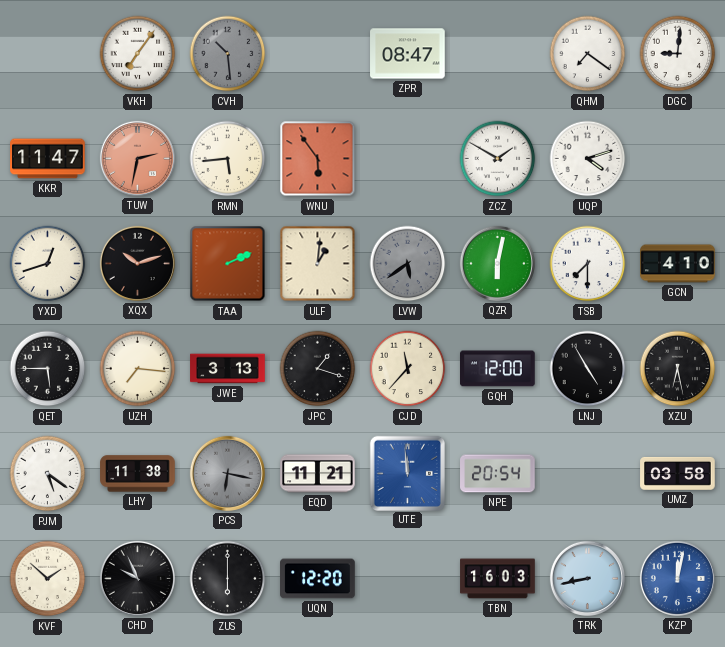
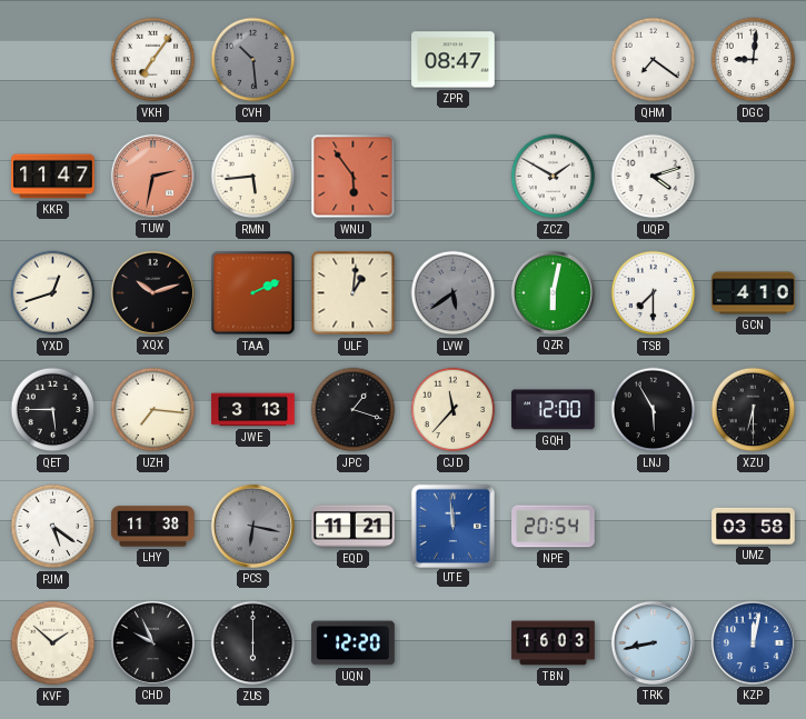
LNJ: 4:55 -> 5:55
XZU: 6:28 -> 6:30
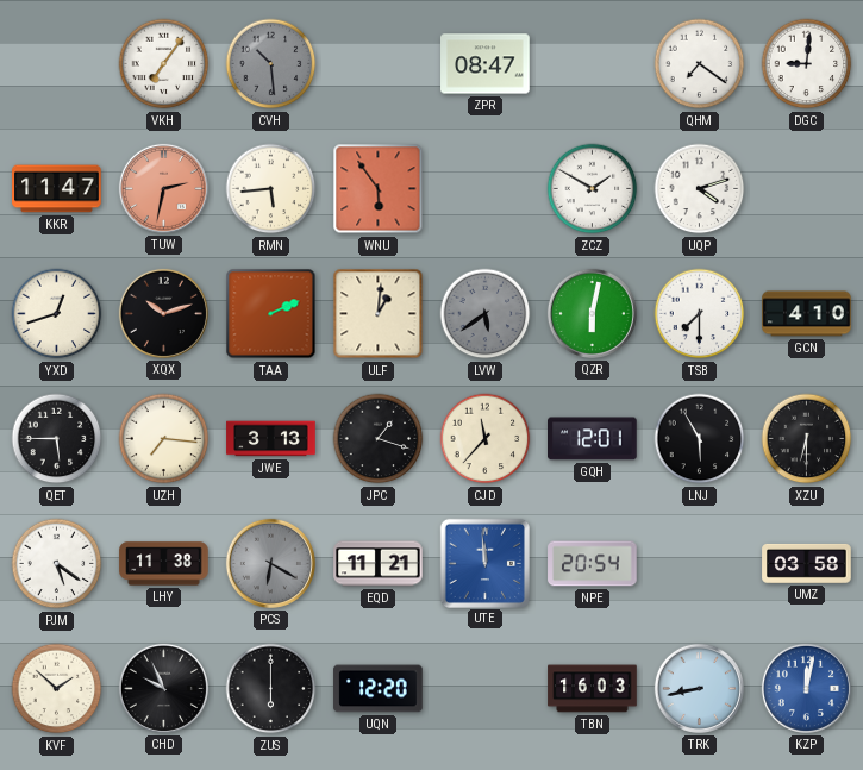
GQH: 12:00 -> 12:01
PCS: 6:17 -> 6:20
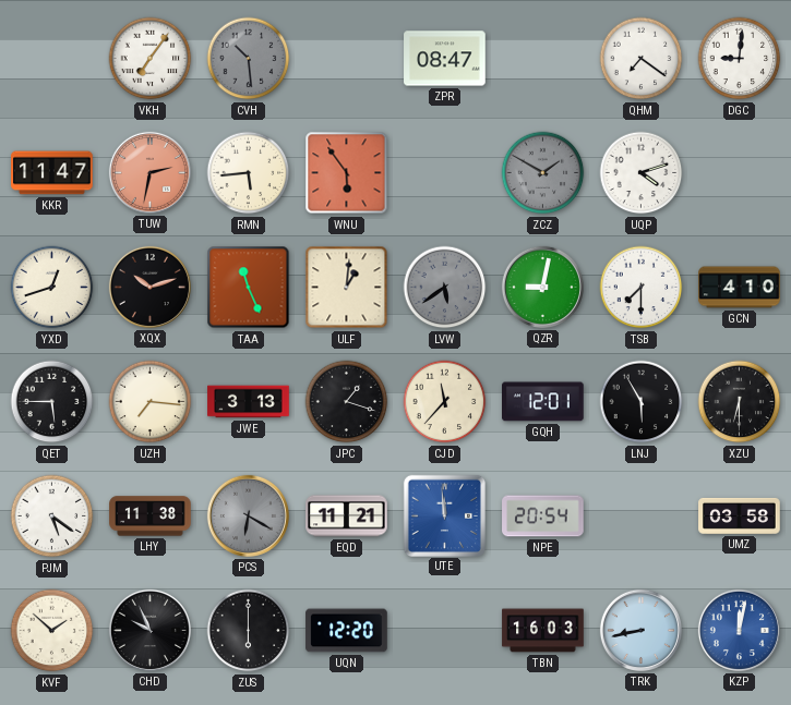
ZCZ dial: white -> grey
TAA: 2:11 -> 11:26
QZR: 6:02 -> 9:02
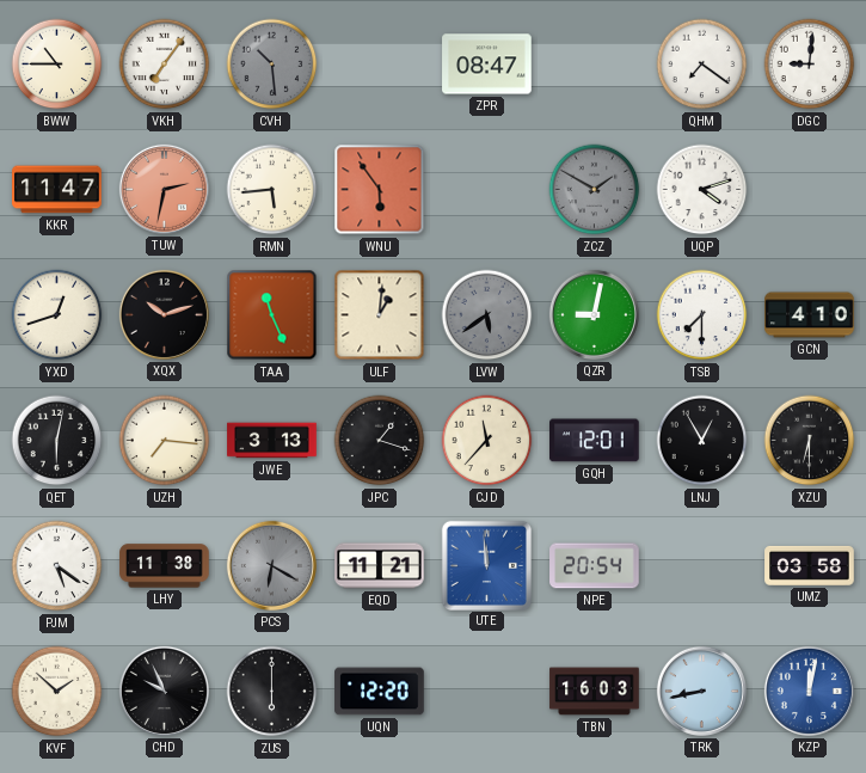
BWW: none -> 10:45
QET: 5:45 -> 6:02
LNJ: 5:55 -> 12:55
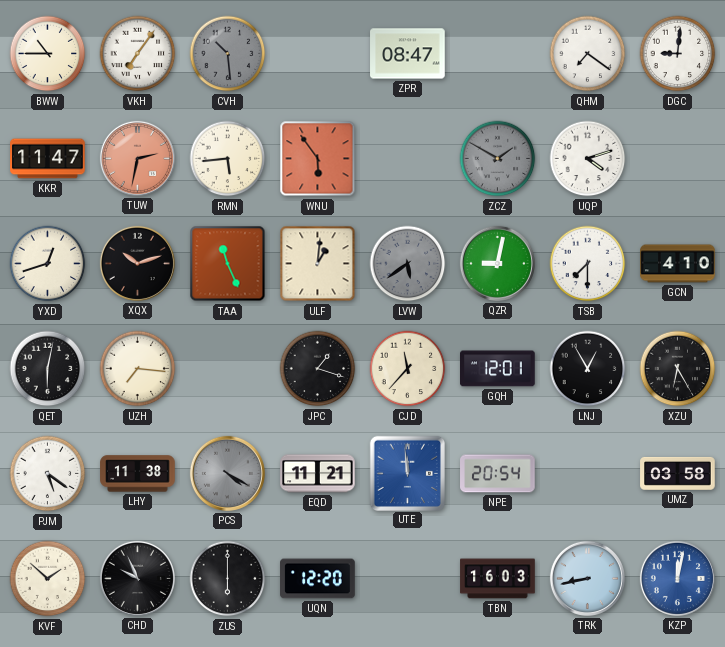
JWE: 3:13 -> none
XZU: 6:30 -> 6:25
PCS: 6:20 -> 4:20
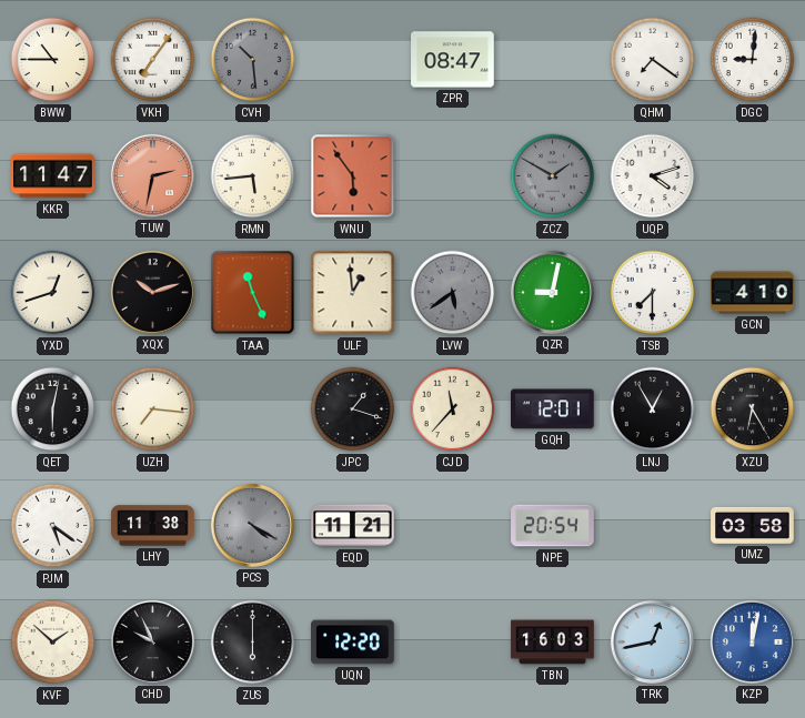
ULF: 1:01 -> 12:59
UTE: 11:59 -> none
TRK: 8:43 -> 12:43
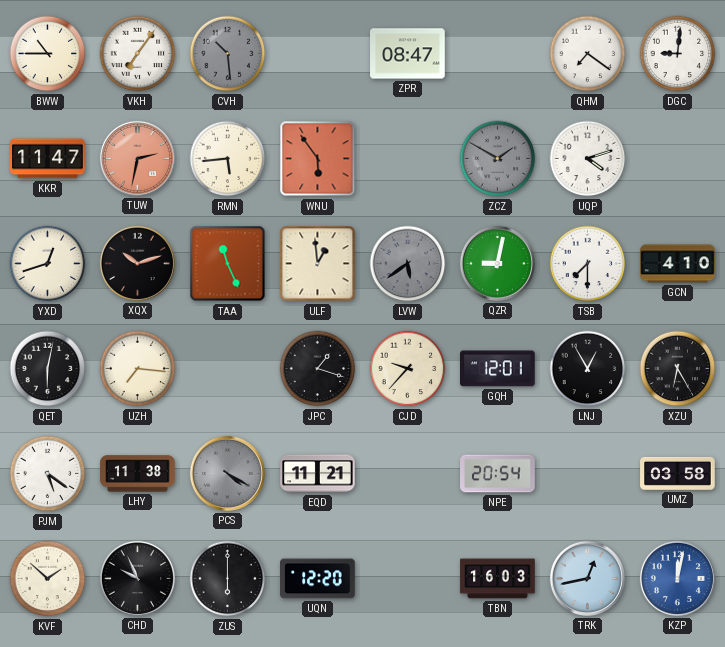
CJD: 11:37 -> 9:37
